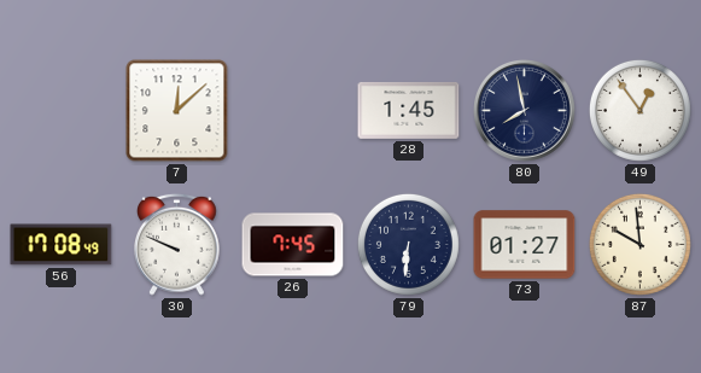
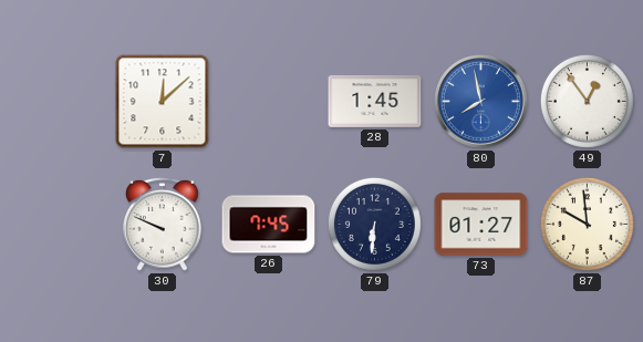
80 dial: navy -> blue
56: 17:08 -> none
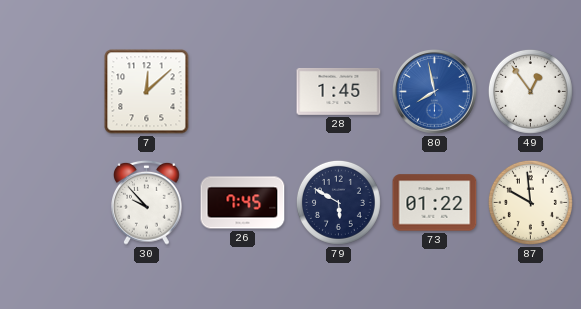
30: 9:49 -> 9:53
79: 6:31 -> 5:50
73: 01:27 -> 01:22
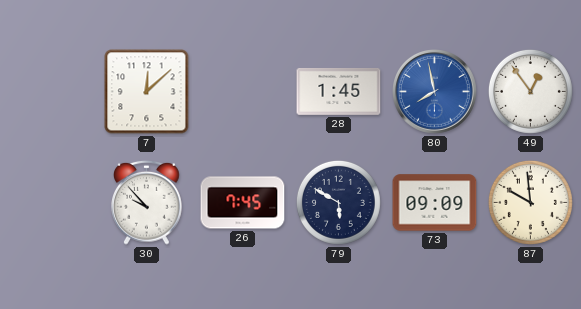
73: 01:22 -> 09:09
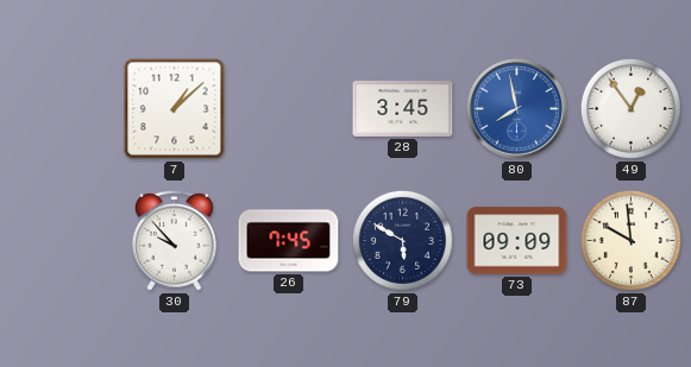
7: 12:08 -> 1:08
28: 1:45 -> 3:45
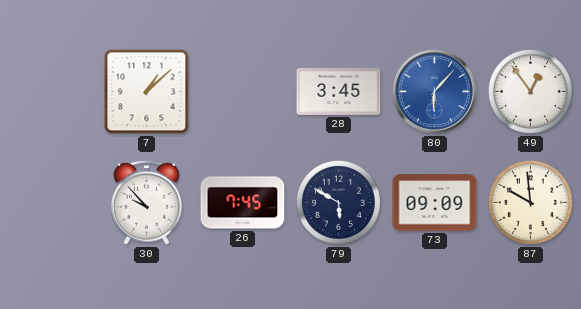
80: 7:58 -> 6:07
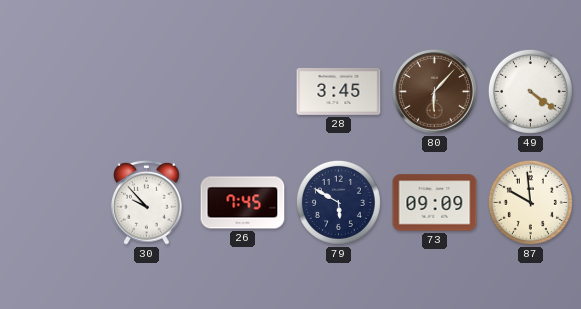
7: 1:08 -> none
80 dial: blue -> brown
49: 12:54 -> 4:21
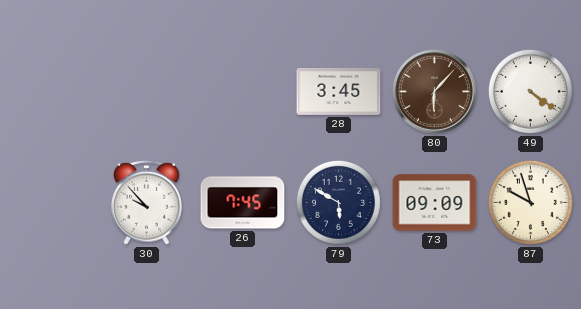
87: 9:59 -> 9:57
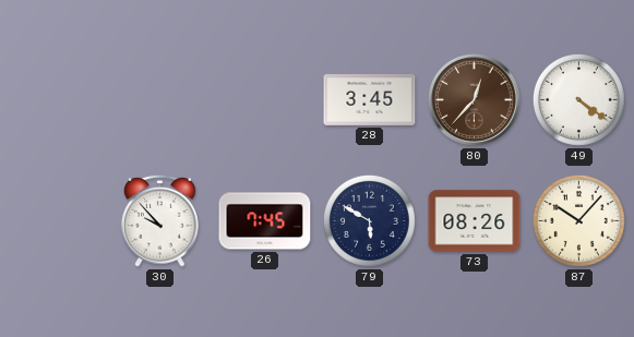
80: 6:07 -> 12:37
73: 09:09 -> 08:26
87: 9:57 -> 10:07
